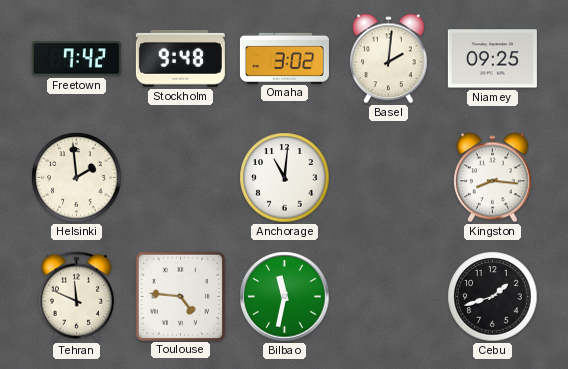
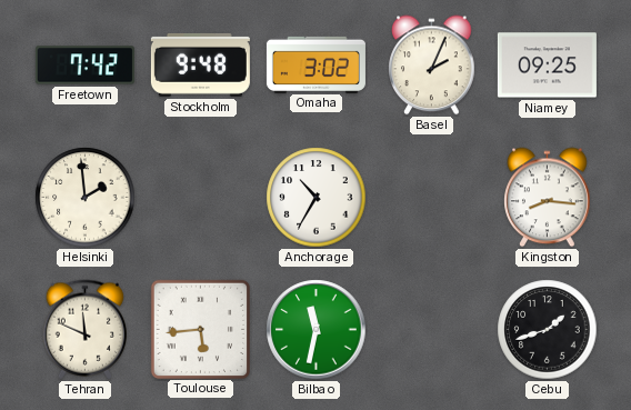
Basel: 2:01 -> 2:04
Anchorage: 11:01 -> 10:35
Toulouse: 4:46 -> 5:44
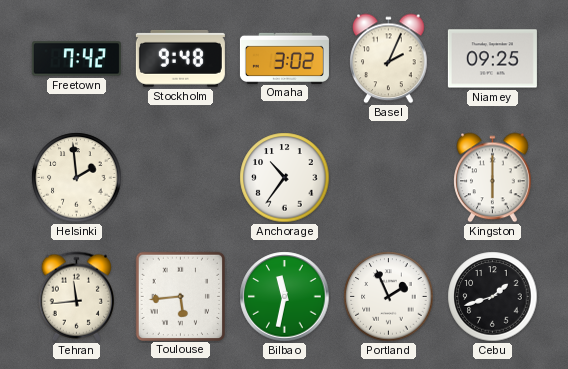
Anchorage: 10:35 -> 10:36
Kingston: 8:16 -> 6:00
Tehran: 11:49 -> 11:44
Portland: none -> 1:56
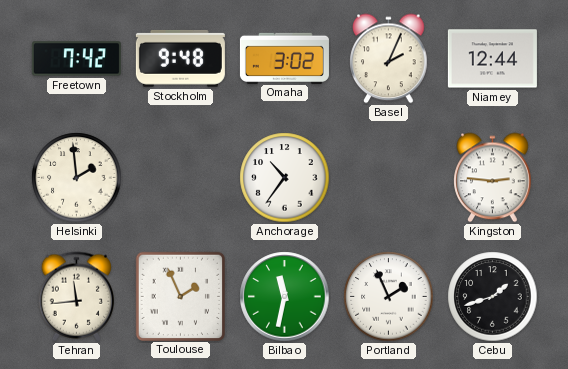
Niamey: 09:25 -> 12:44
Kingston: 6:00 -> 2:46
Toulouse: 5:44 -> 1:56
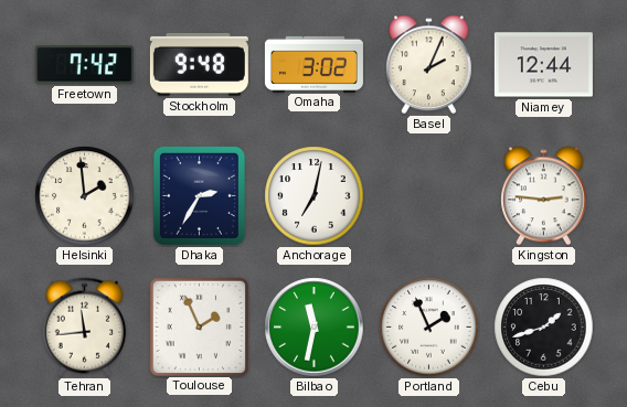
Dhaka: none -> 2:35
Anchorage: 10:36 -> 7:02
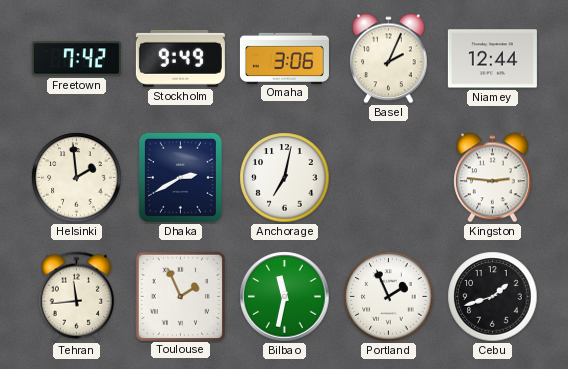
Stockholm: 9:48 -> 9:49
Omaha: 3:02 -> 3:06
Dhaka: 2:35 -> 2:40
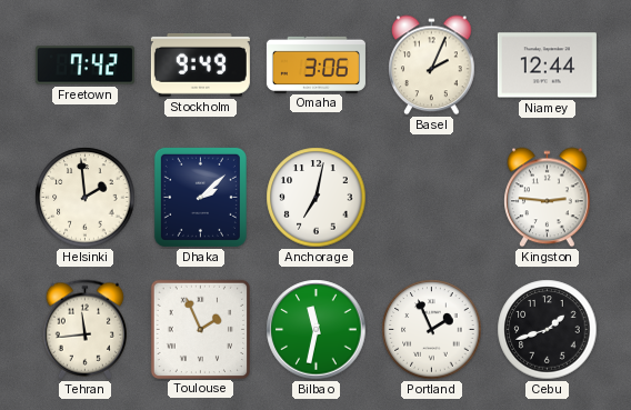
Dhaka: 2:40 -> 2:08
